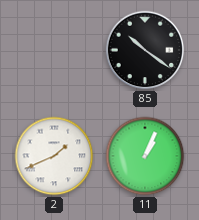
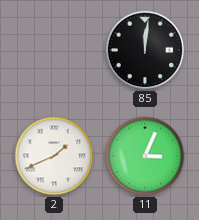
85: 10:21 -> 12:01
11: 1:04 -> 3:04
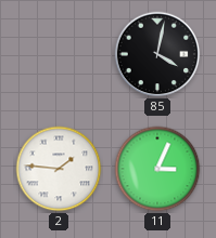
85: 12:01 -> 4:02
2: 1:41 -> 1:46
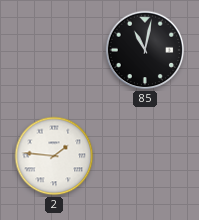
85: 4:02 -> 11:02
11: 3:04 -> none
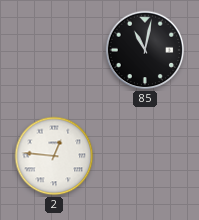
2: 1:46 -> 12:46
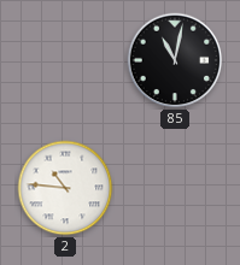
2: 12:46 -> 10:46
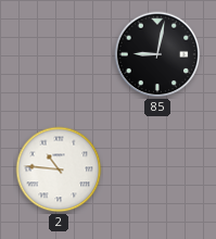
85: 11:02 -> 9:02
